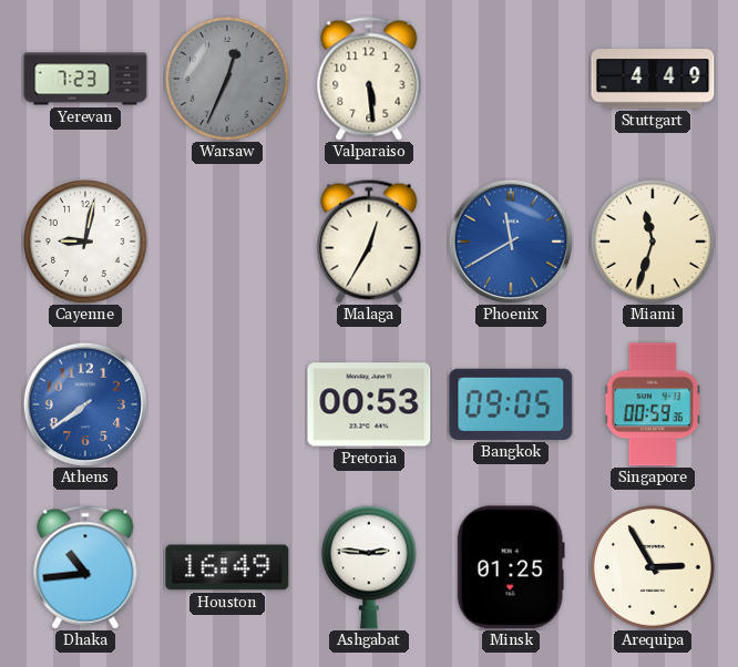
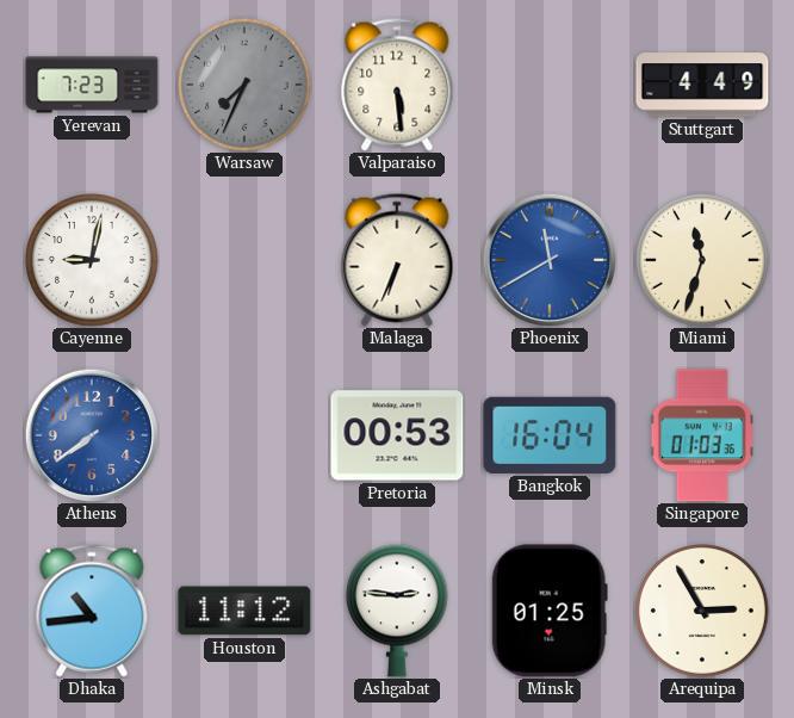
Warsaw: 12:34 -> 7:34
Malaga: 12:35 -> 6:34
Bangkok: 09:05 -> 16:04
Singapore: 00:59 -> 01:03
Houston: 16:49 -> 11:12
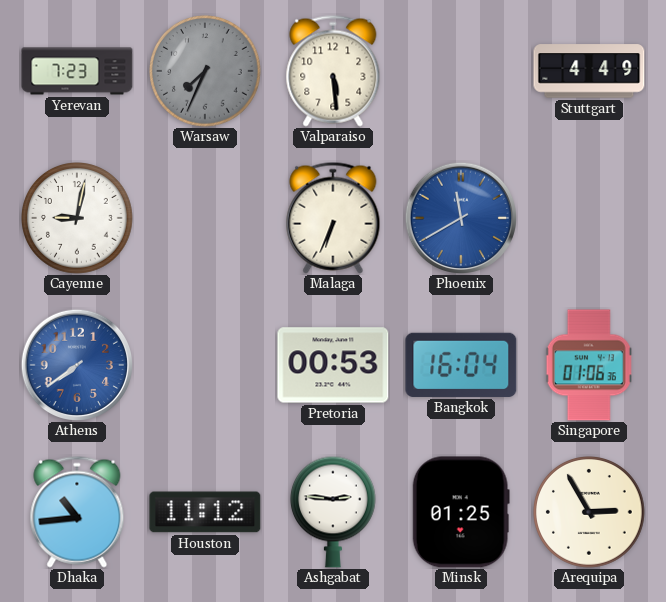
Miami: 11:33 -> none
Singapore: 01:03 -> 01:06
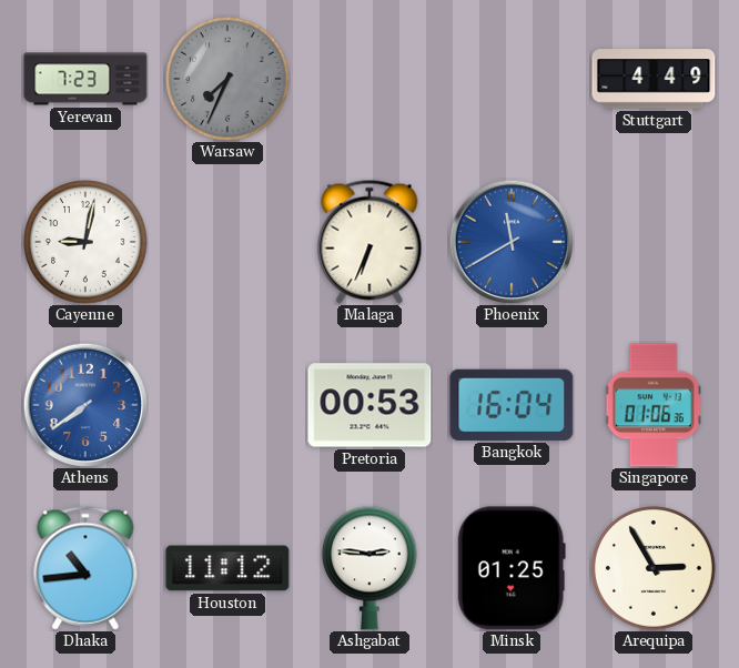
Valparaiso: 5:29 -> none
